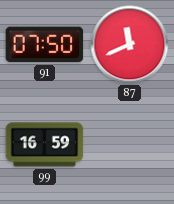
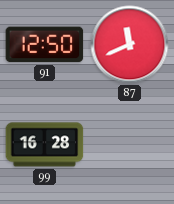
91: 07:50 -> 12:50
99: 16:59 -> 16:28
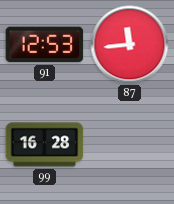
91: 12:50 -> 12:53
87: 11:41 -> 11:44
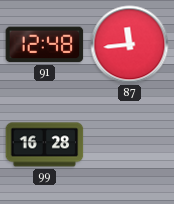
91: 12:53 -> 12:48
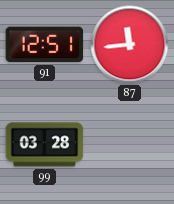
91: 12:48 -> 12:51
99: 16:28 -> 03:28
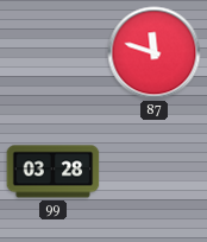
91: 12:51 -> none
87: 11:44 -> 11:48
